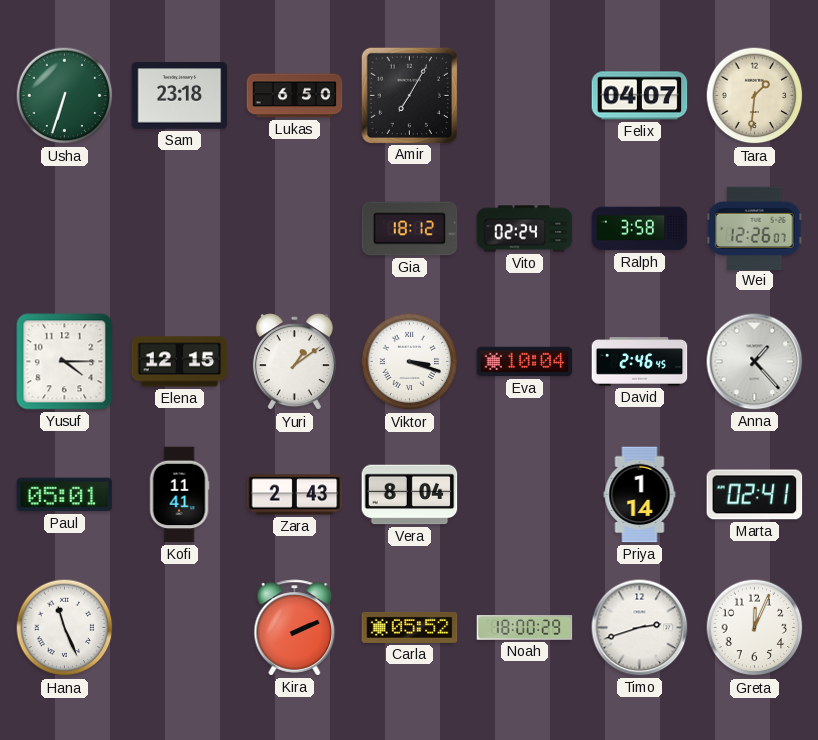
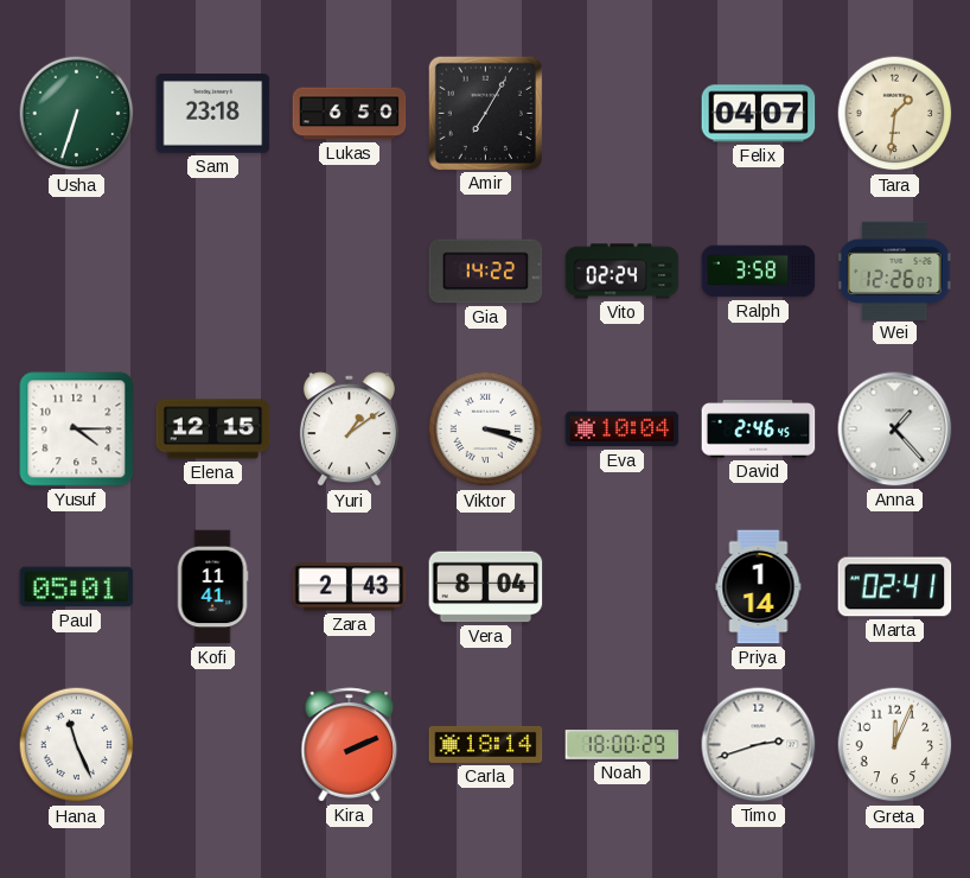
Gia: 18:12 -> 14:22
Carla: 05:52 -> 18:14
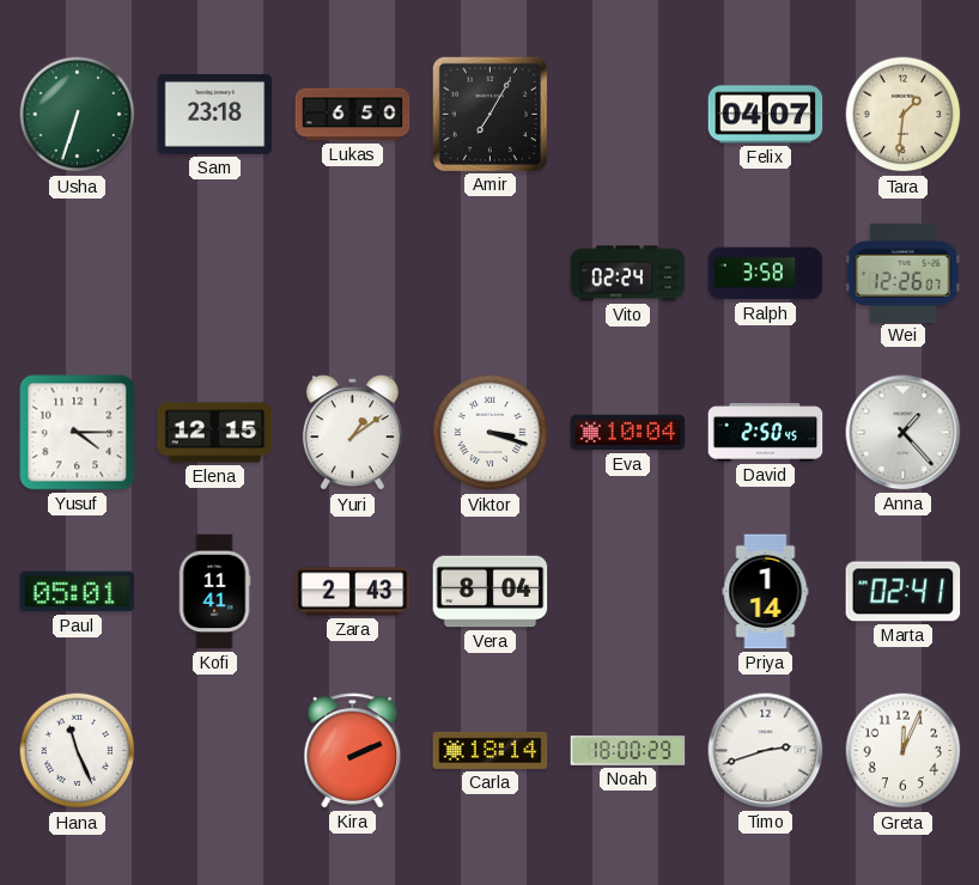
Gia: 14:22 -> none
David: 2:46 -> 2:50
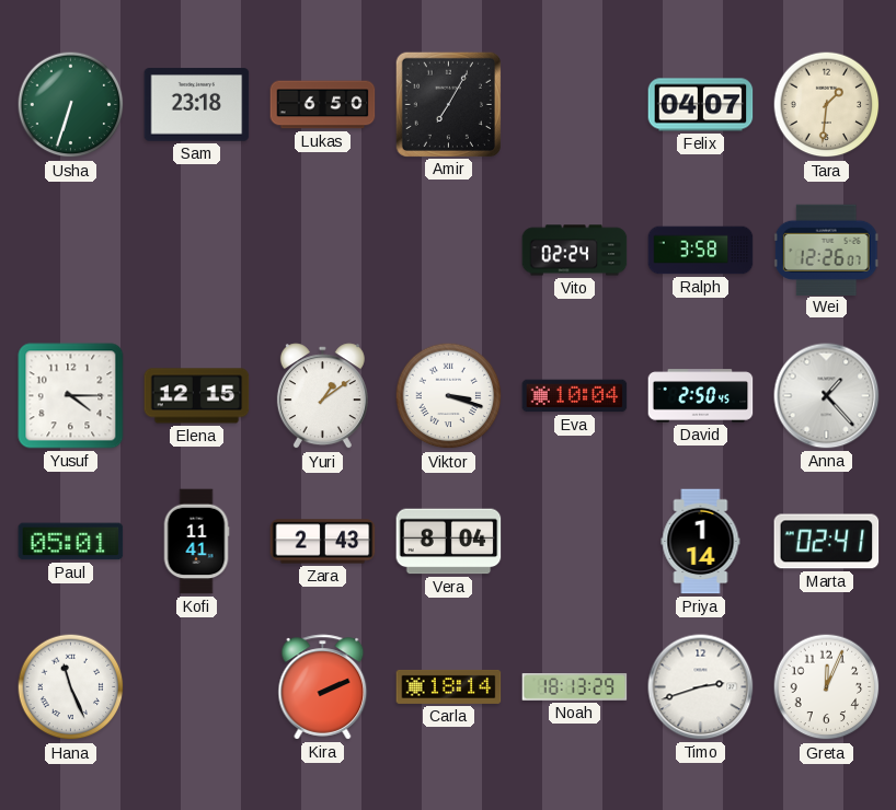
Noah: 18:00 -> 18:13
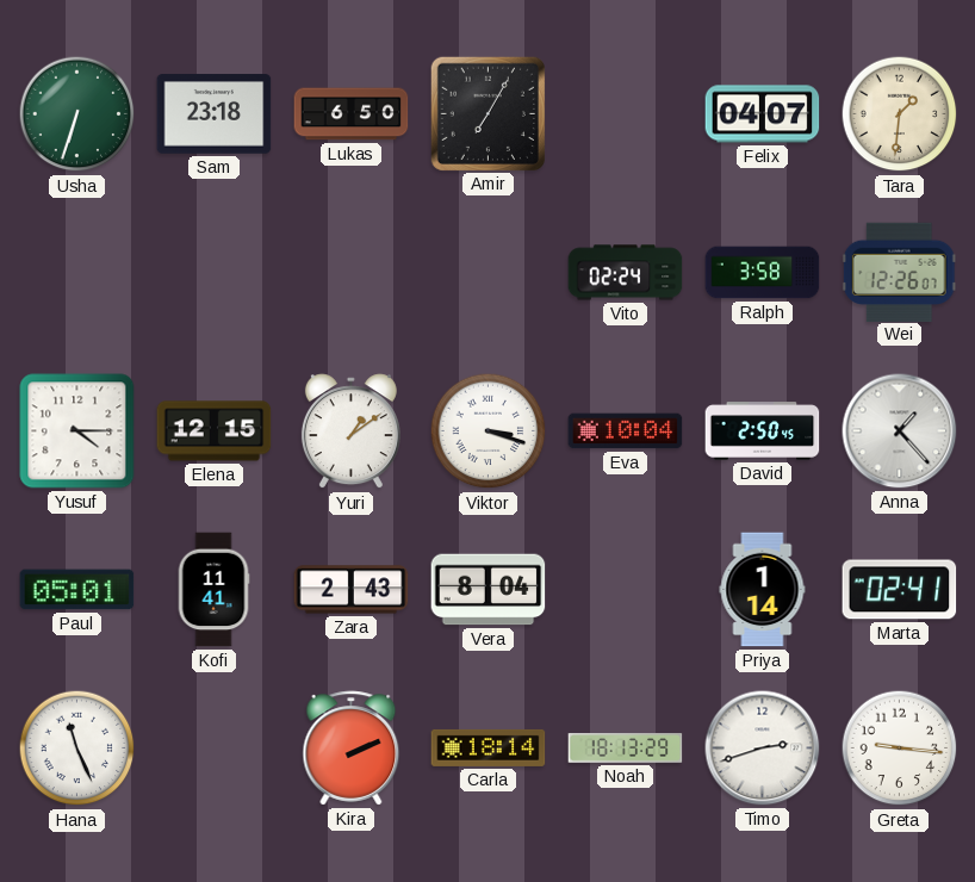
Greta: 12:04 -> 9:16
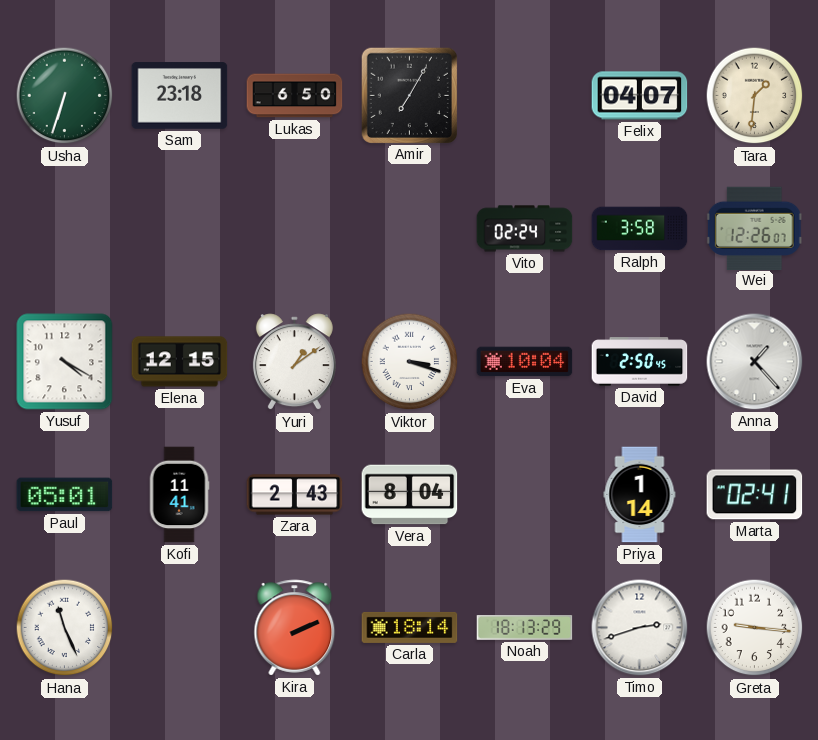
Yusuf: 4:15 -> 4:20
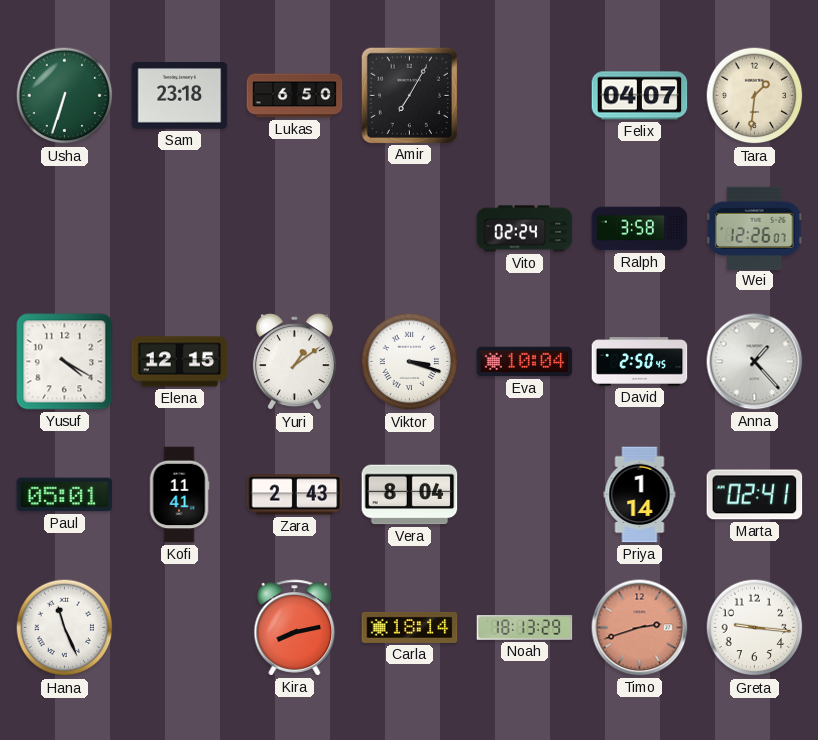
Kira: 2:11 -> 8:13
Timo dial: white -> salmon
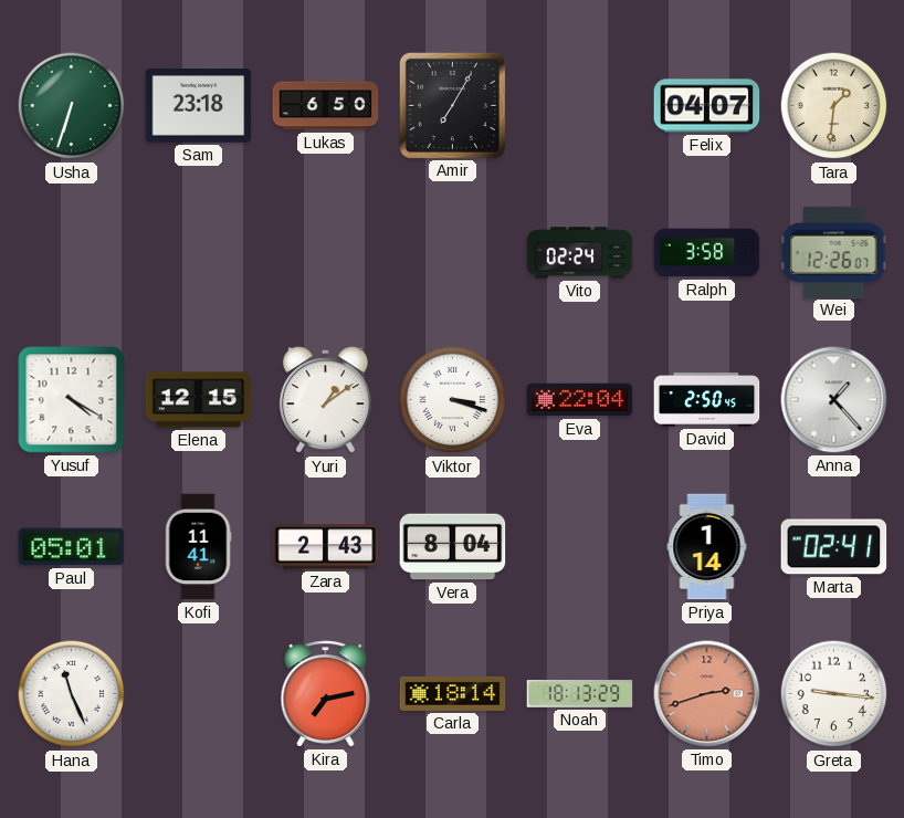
Eva: 10:04 -> 22:04
Kira: 8:13 -> 7:13
